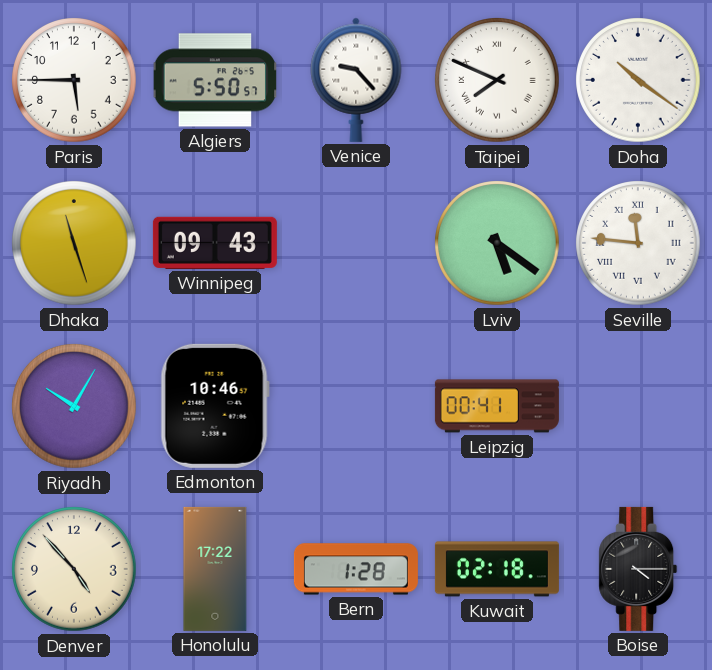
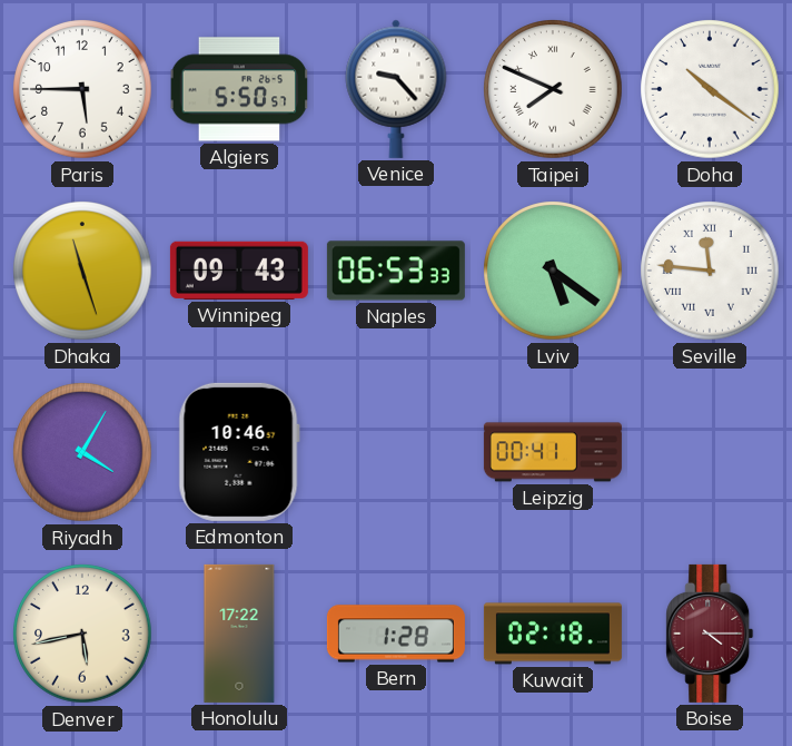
Naples: none -> 06:53
Riyadh: 10:05 -> 4:05
Denver: 4:53 -> 5:43
Boise dial: black -> burgundy
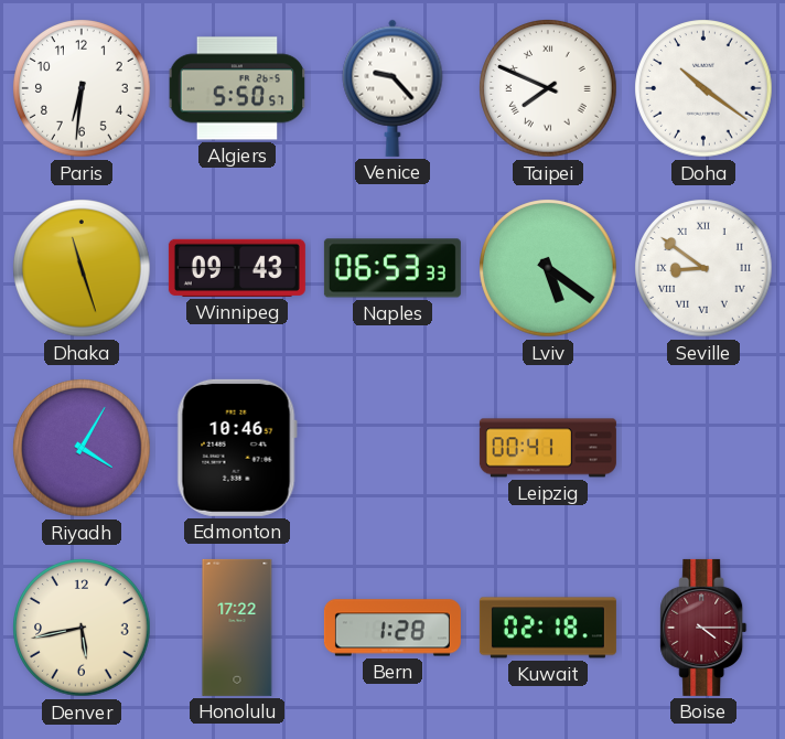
Paris: 5:45 -> 6:31
Seville: 11:46 -> 8:51
